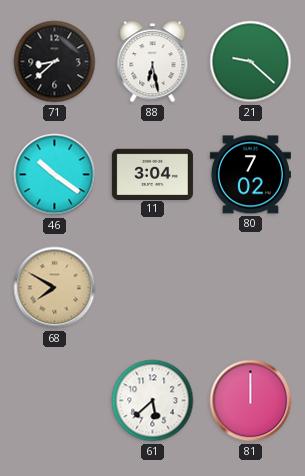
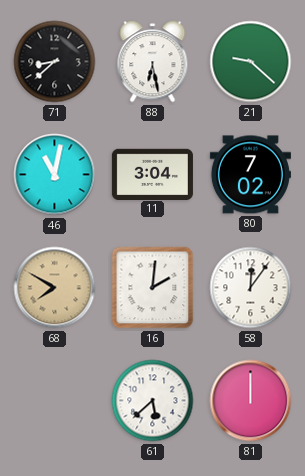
46: 10:21 -> 11:02
16: none -> 2:01
58: none -> 12:06
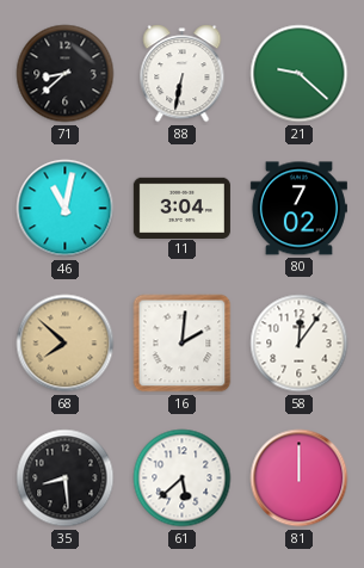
88: 6:28 -> 6:32
68: 7:50 -> 7:52
35: none -> 8:29
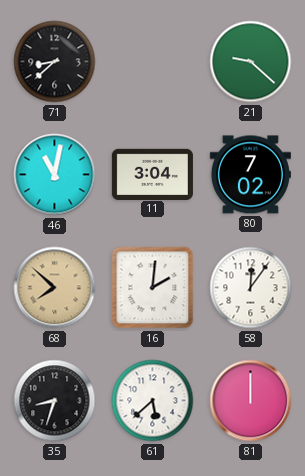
88: 6:32 -> none
35: 8:29 -> 8:33
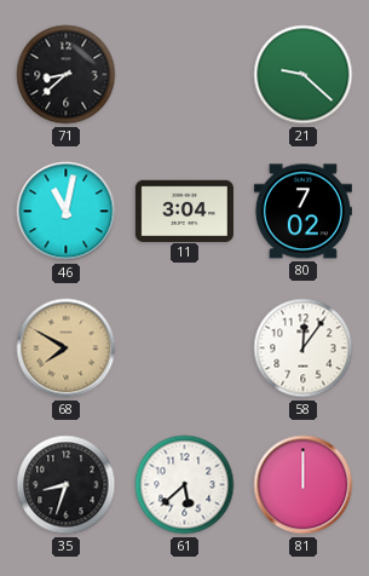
68: 7:52 -> 7:50
16: 2:01 -> none
